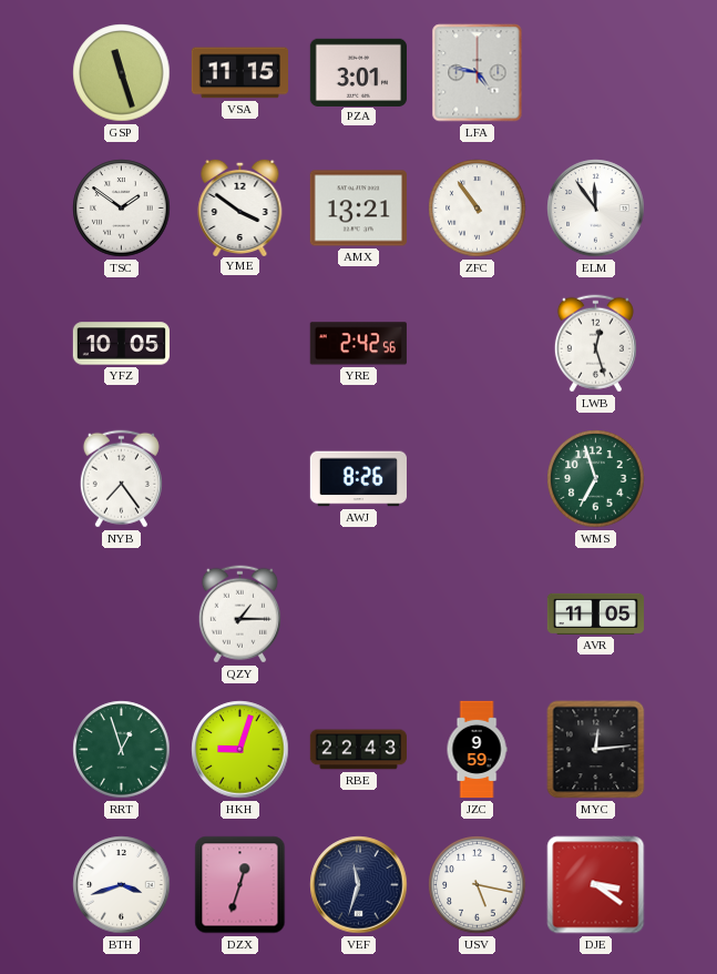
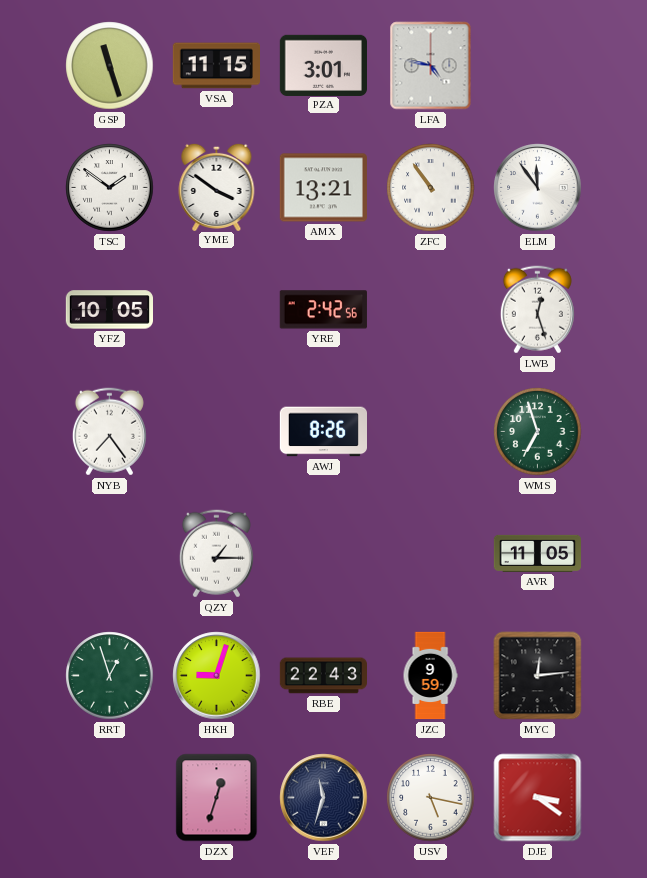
BTH: 3:42 -> none
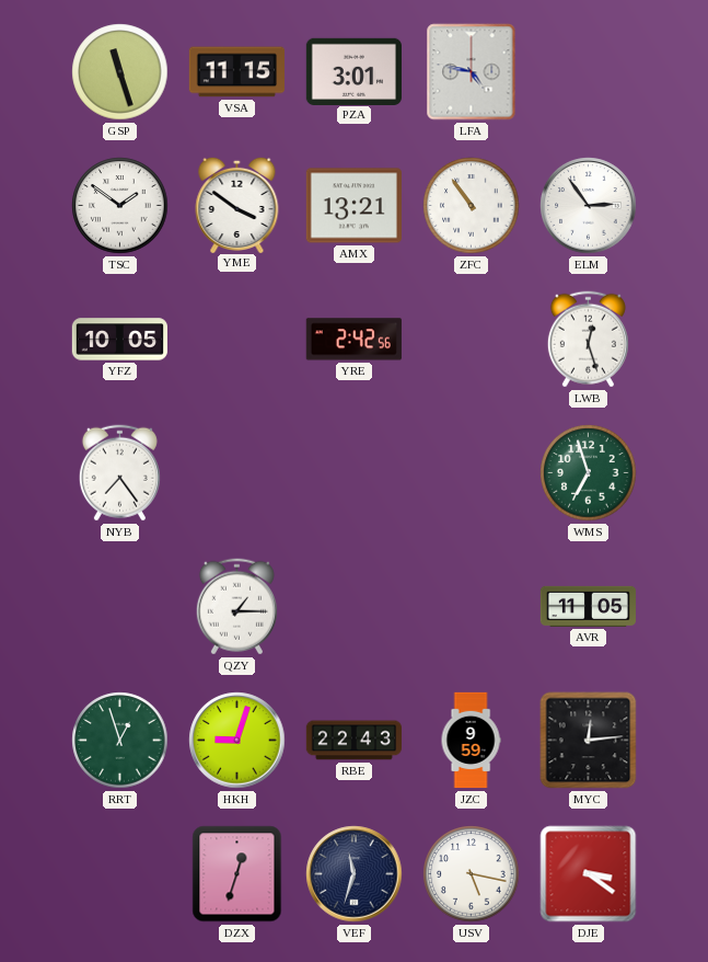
ELM: 11:54 -> 2:54
AWJ: 8:26 -> none
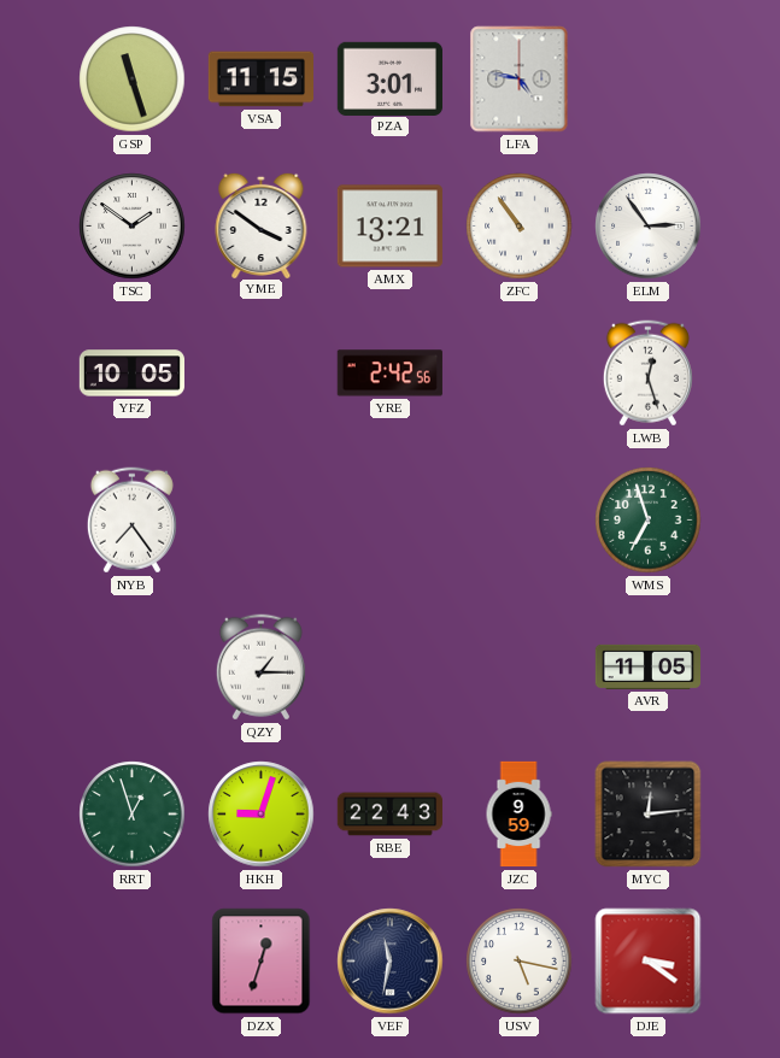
VEF: 11:33 -> 11:32
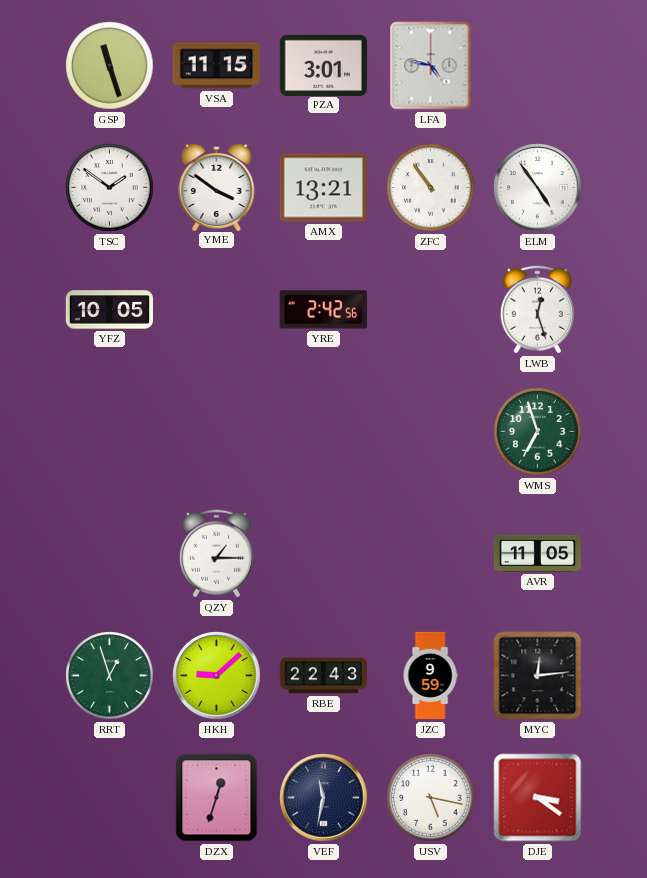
ELM: 2:54 -> 4:54
NYB: 7:24 -> none
HKH: 9:03 -> 9:08
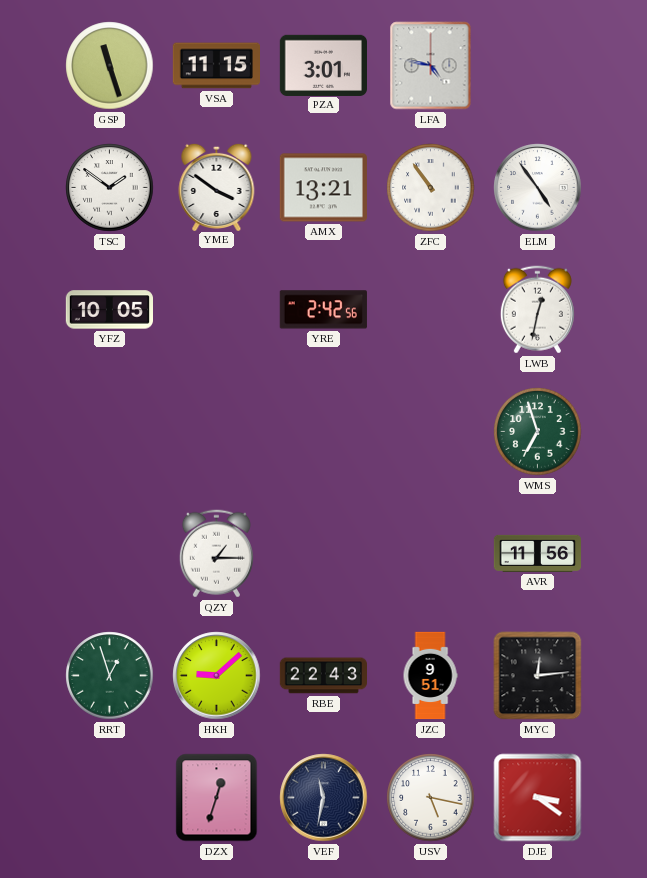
LWB: 12:27 -> 12:32
AVR: 11:05 -> 11:56
JZC: 9:59 -> 9:51
